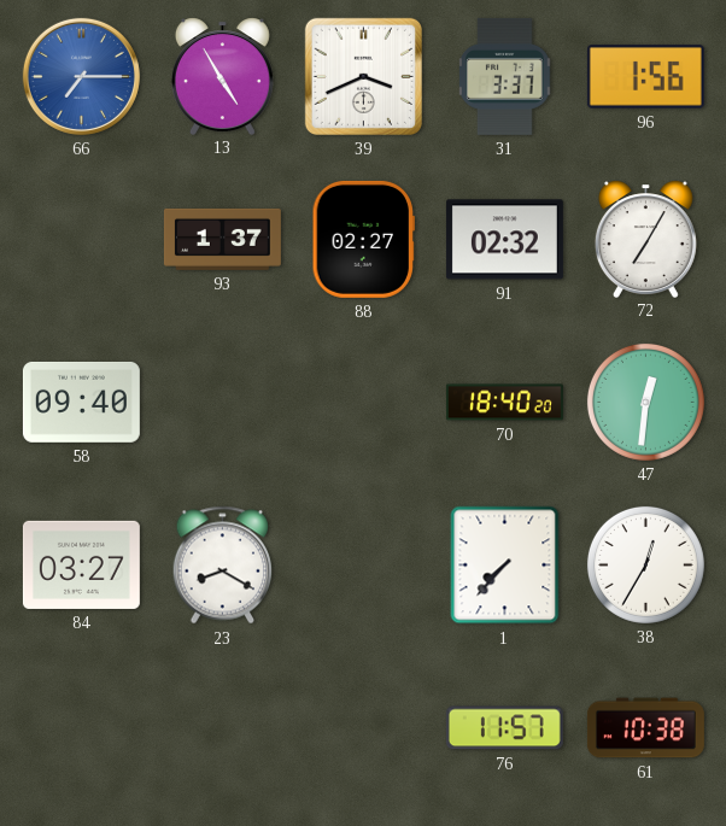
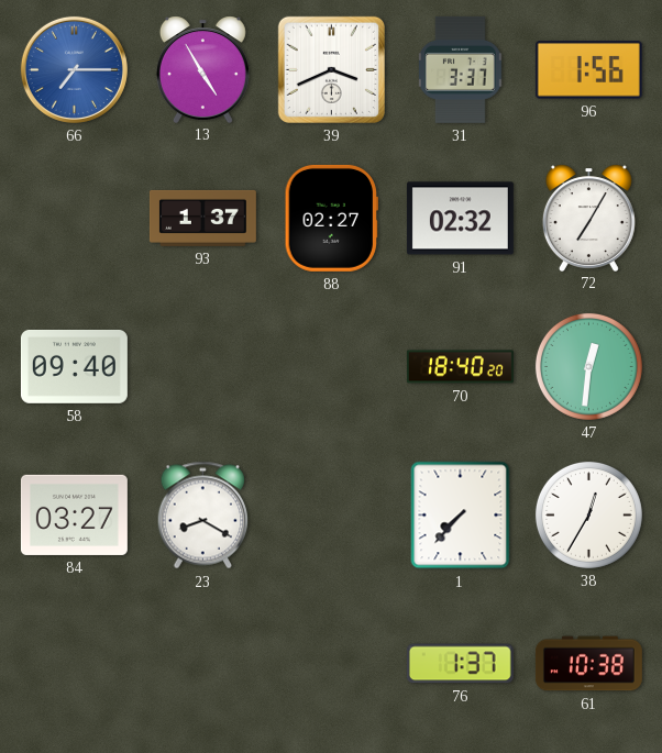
76: 11:57 -> 1:37
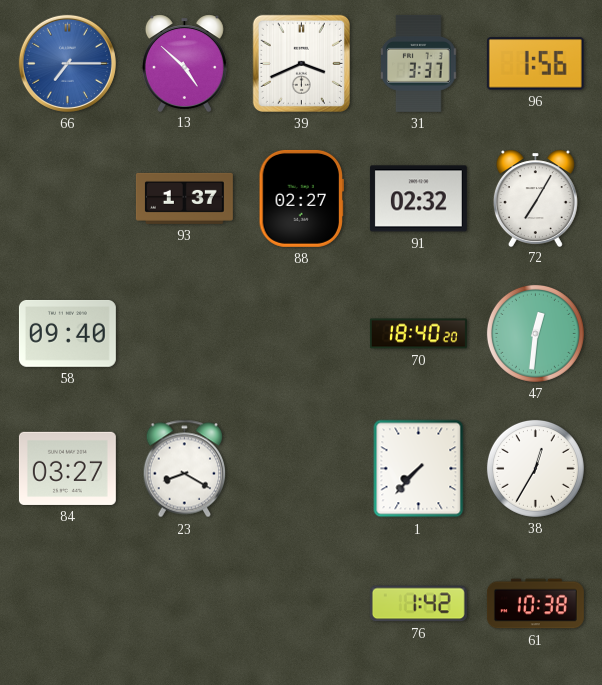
13: 4:55 -> 4:52
76: 1:37 -> 1:42
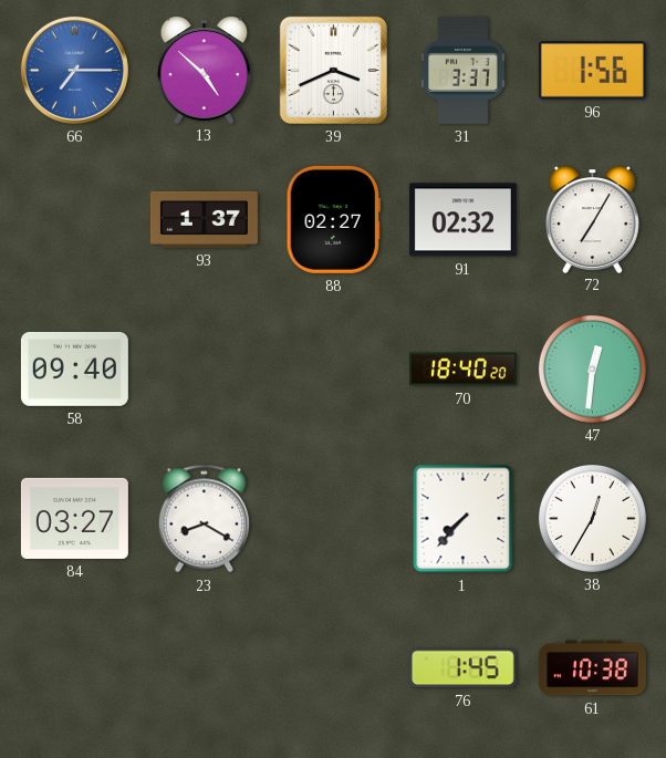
76: 1:42 -> 1:45
